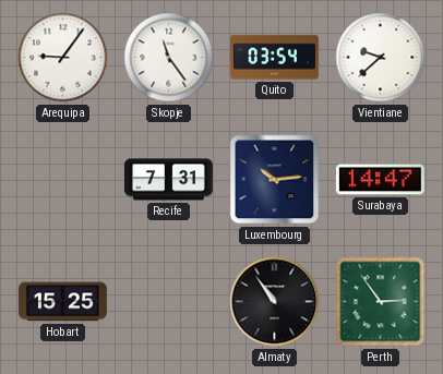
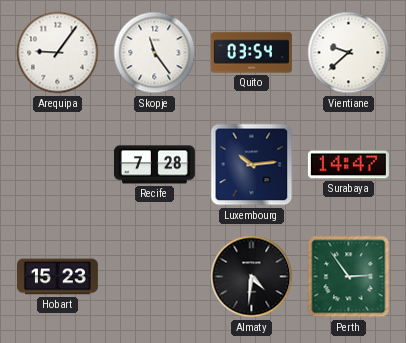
Recife: 7:31 -> 7:28
Hobart: 15:25 -> 15:23
Almaty: 10:54 -> 4:31
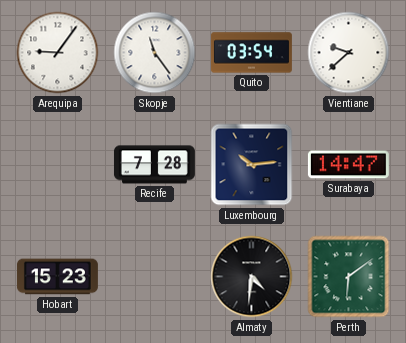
Perth: 2:54 -> 6:09
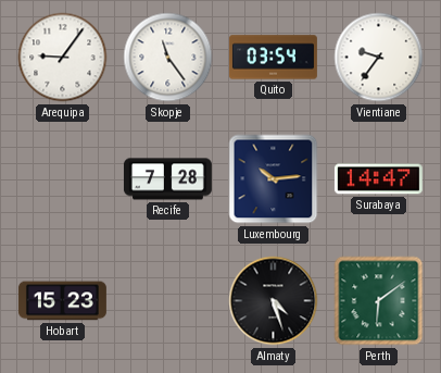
Vientiane: 9:38 -> 9:36
Almaty: 4:31 -> 4:27
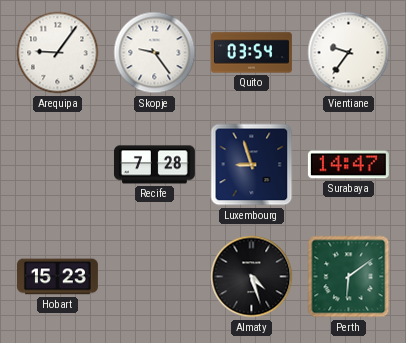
Skopje: 11:24 -> 9:24
Luxembourg: 10:14 -> 8:57
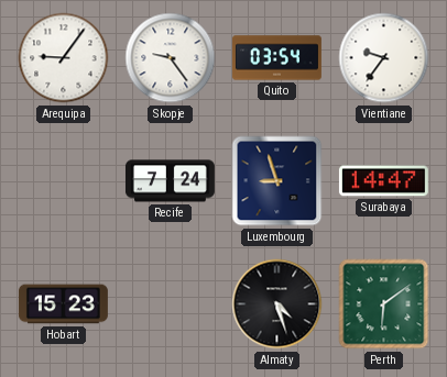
Recife: 7:28 -> 7:24
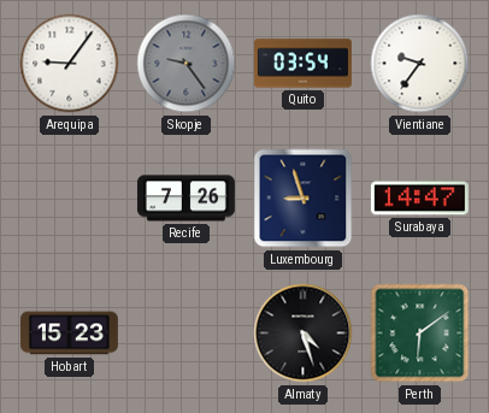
Skopje dial: white -> grey
Recife: 7:24 -> 7:26
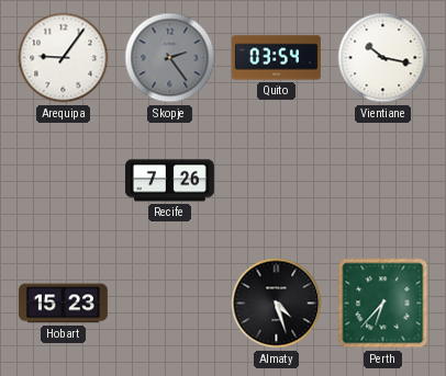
Skopje: 9:24 -> 2:24
Vientiane: 9:36 -> 10:17
Luxembourg: 8:57 -> none
Surabaya: 14:47 -> none
Perth: 6:09 -> 6:37
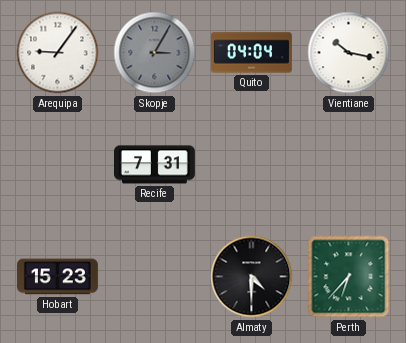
Skopje: 2:24 -> 3:05
Quito: 03:54 -> 04:04
Recife: 7:26 -> 7:31
Almaty: 4:27 -> 4:30
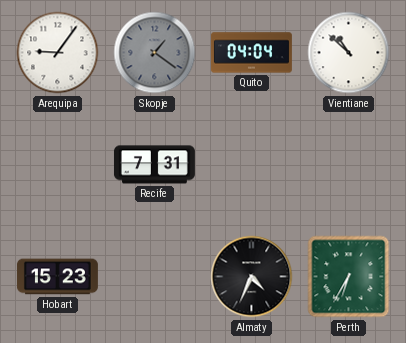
Skopje: 3:05 -> 1:21
Vientiane: 10:17 -> 10:52
Almaty: 4:30 -> 4:34
Perth: 6:37 -> 6:35
